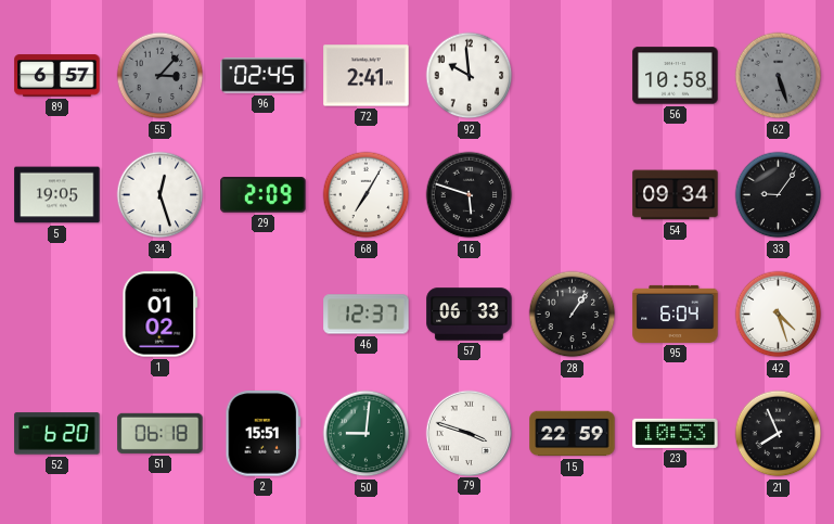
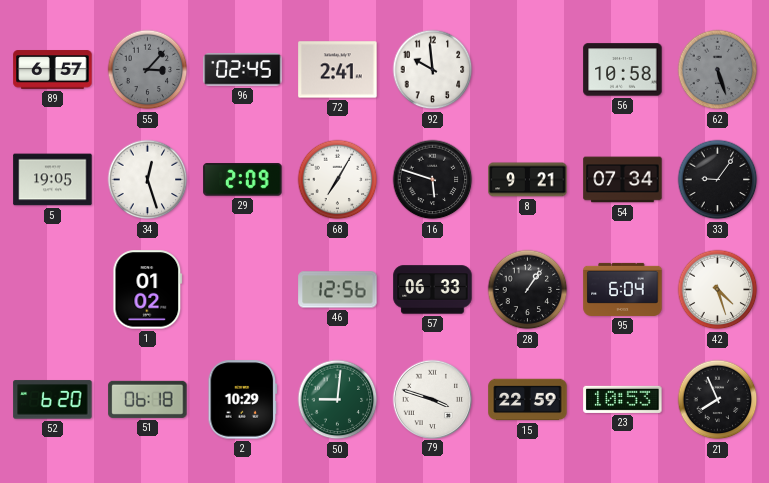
8: none -> 9:21
54: 09:34 -> 07:34
46: 12:37 -> 12:56
2: 15:51 -> 10:29
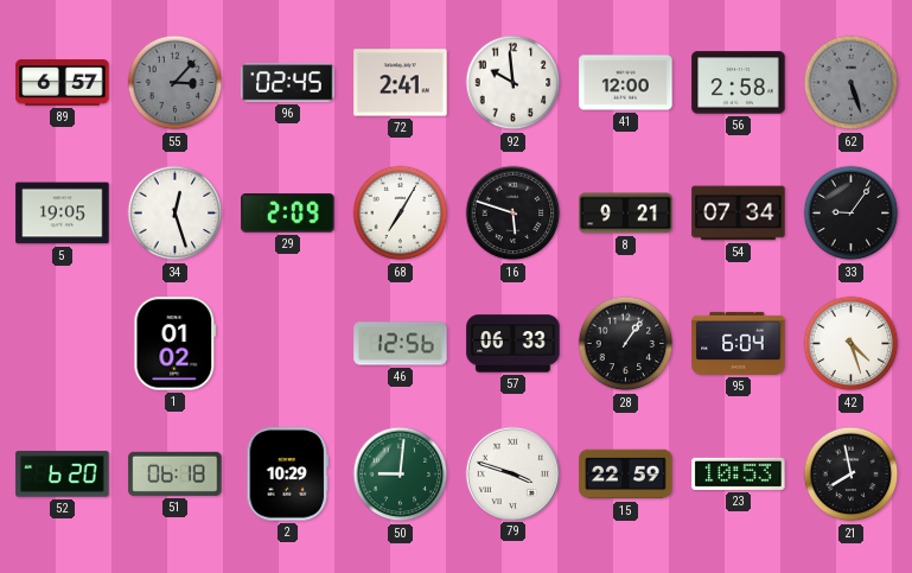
41: none -> 12:00
56: 10:58 -> 2:58
21: 7:56 -> 7:58
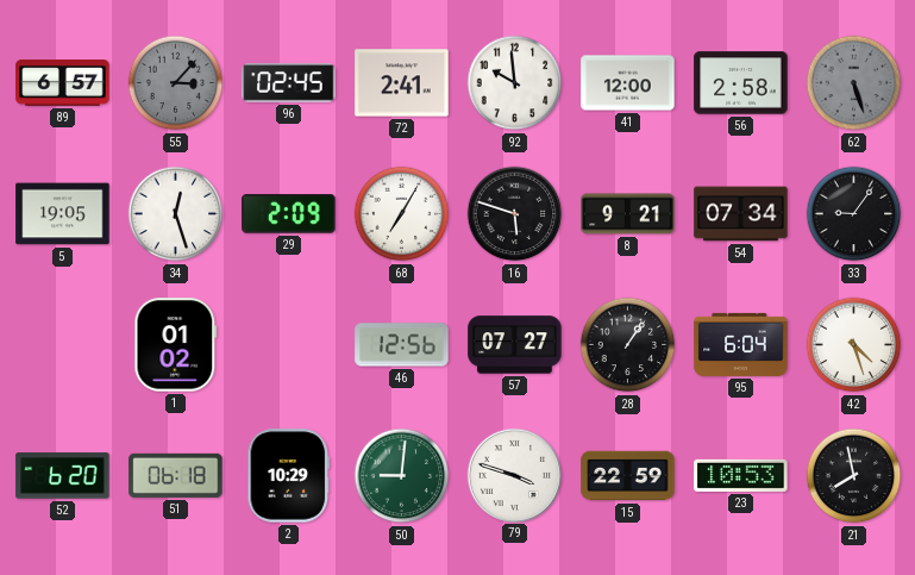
57: 06:33 -> 07:27
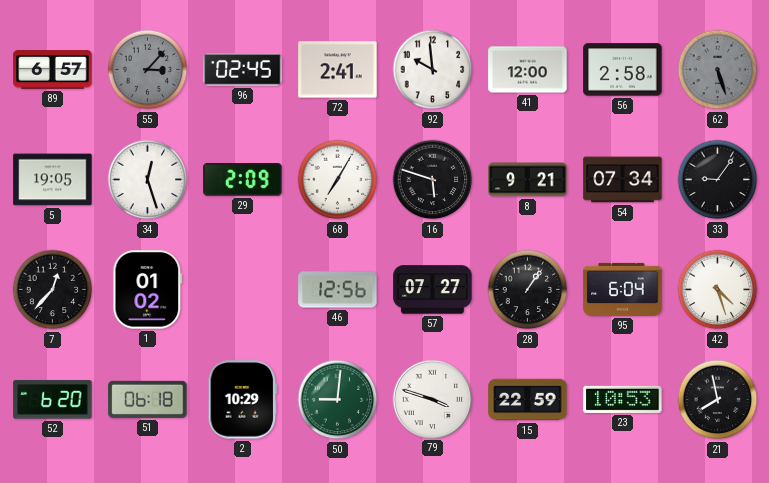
7: none -> 12:37
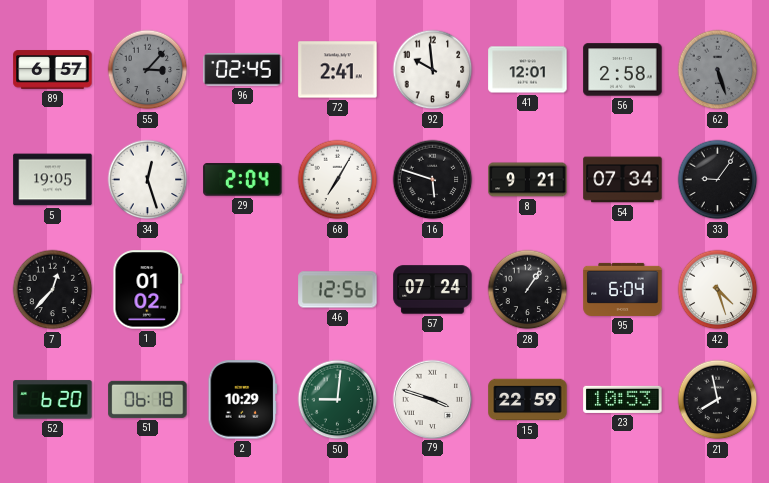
41: 12:00 -> 12:01
29: 2:09 -> 2:04
57: 07:27 -> 07:24
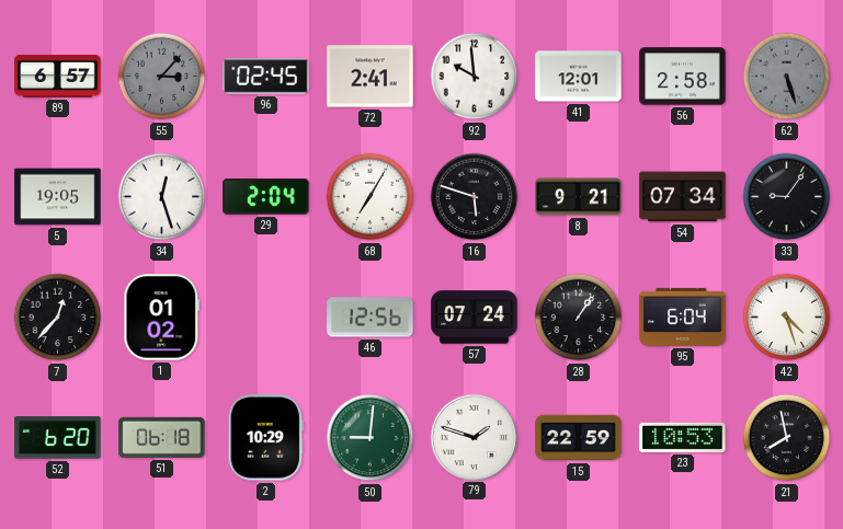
79: 3:48 -> 1:48
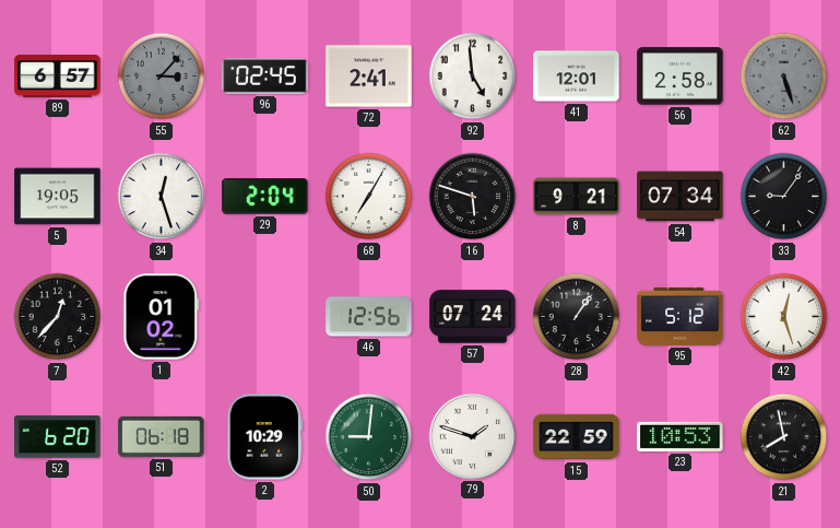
92: 9:59 -> 4:59
95: 6:04 -> 5:12
42: 4:27 -> 12:27
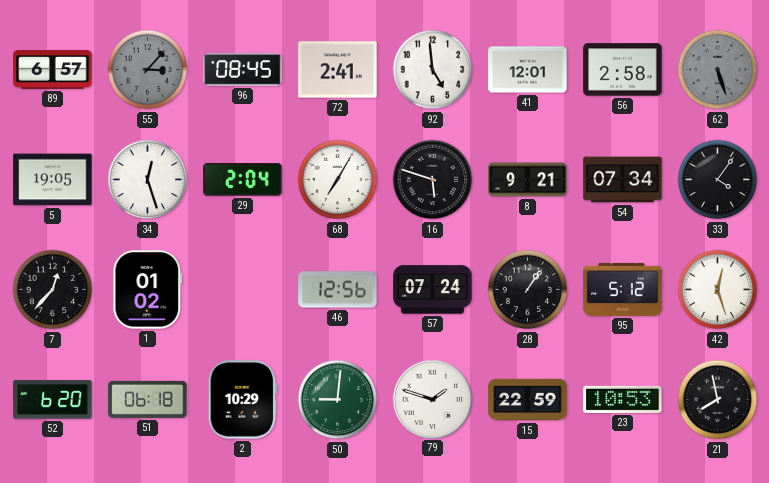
96: 02:45 -> 08:45
33: 9:06 -> 4:06
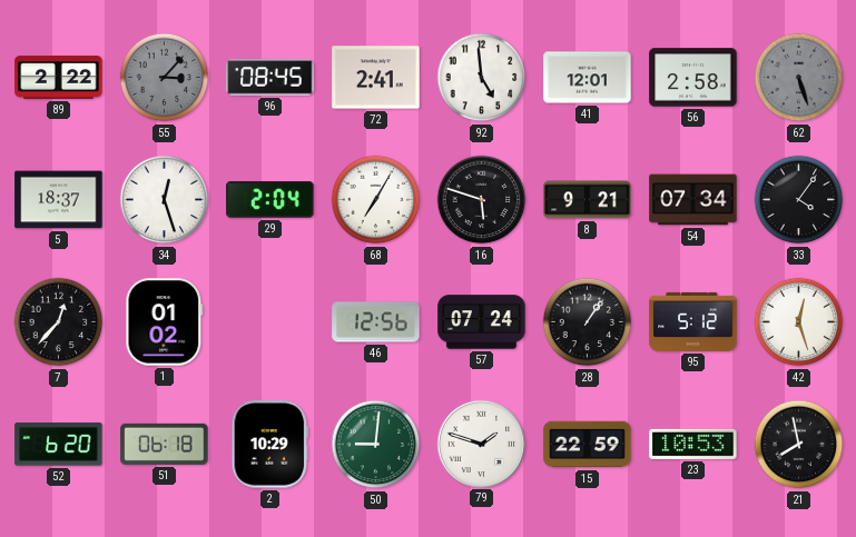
89: 6:57 -> 2:22
5: 19:05 -> 18:37
